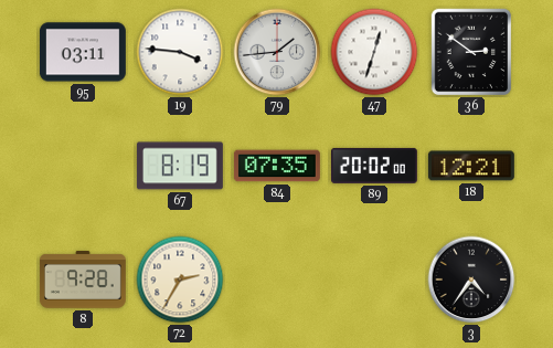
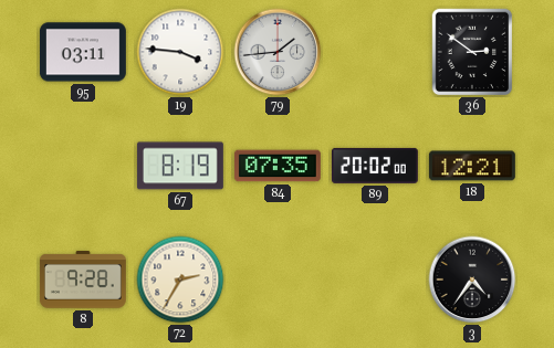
47: 12:33 -> none
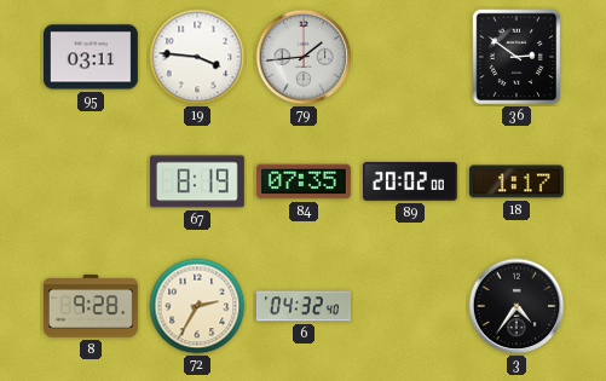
18: 12:21 -> 1:17
6: none -> 04:32
